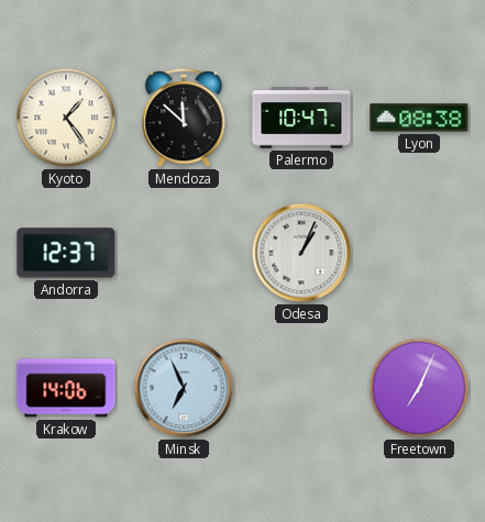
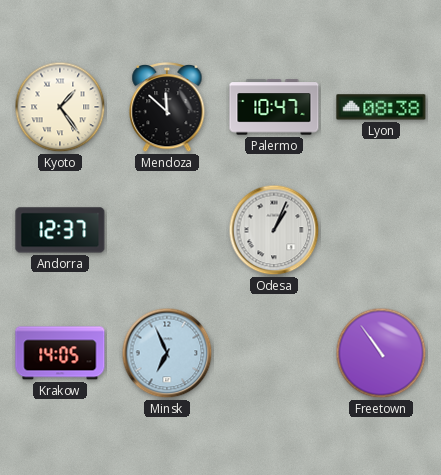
Krakow: 14:06 -> 14:05
Freetown: 7:04 -> 10:54
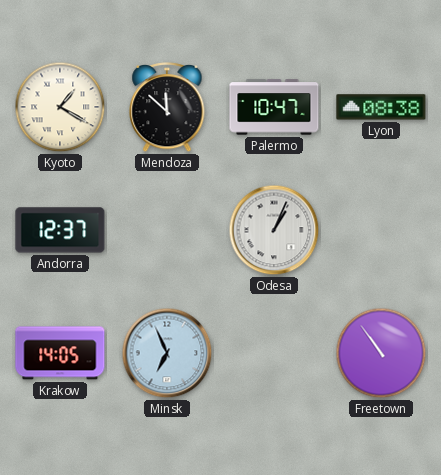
Kyoto: 1:24 -> 1:20
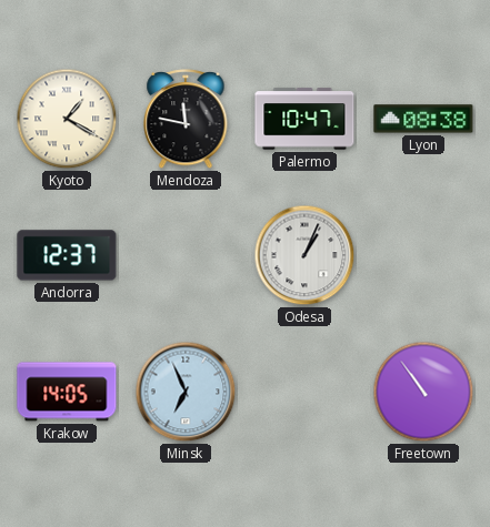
Mendoza: 11:52 -> 11:47
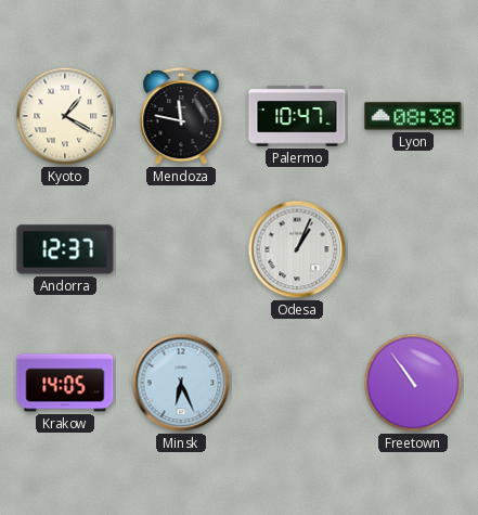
Minsk: 6:56 -> 6:26
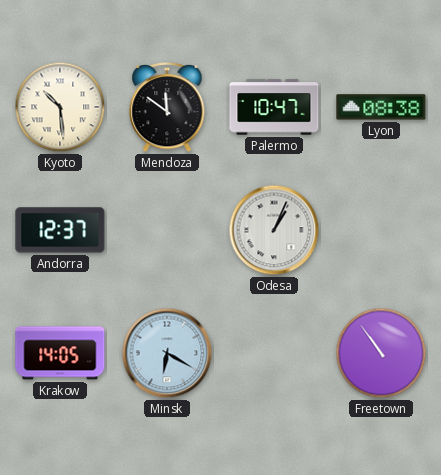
Kyoto: 1:20 -> 10:29
Mendoza: 11:47 -> 11:51
Minsk: 6:26 -> 6:20
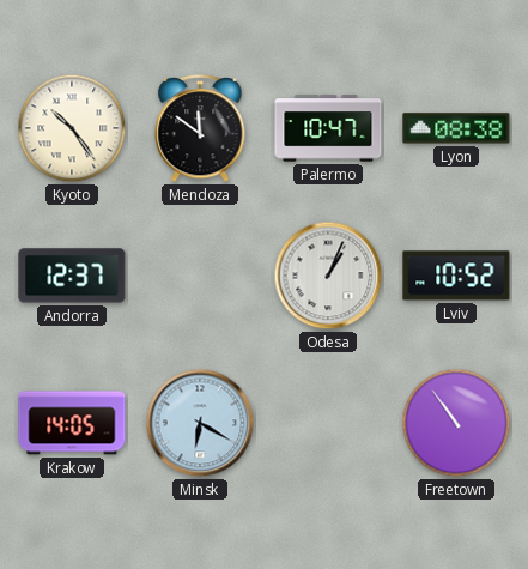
Kyoto: 10:29 -> 10:24
Lviv: none -> 10:52
